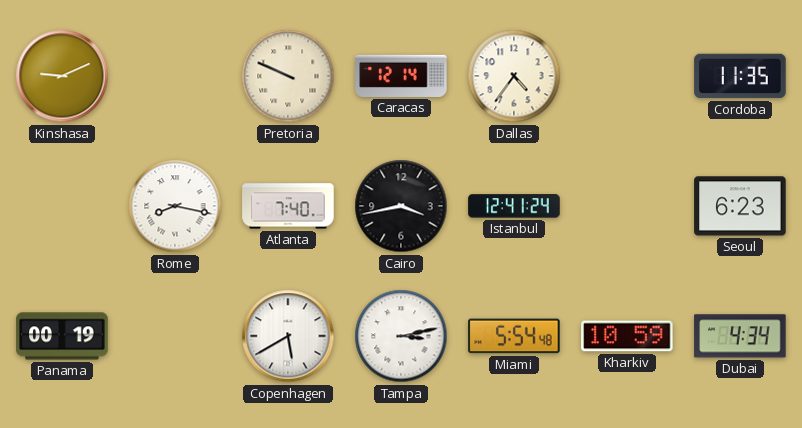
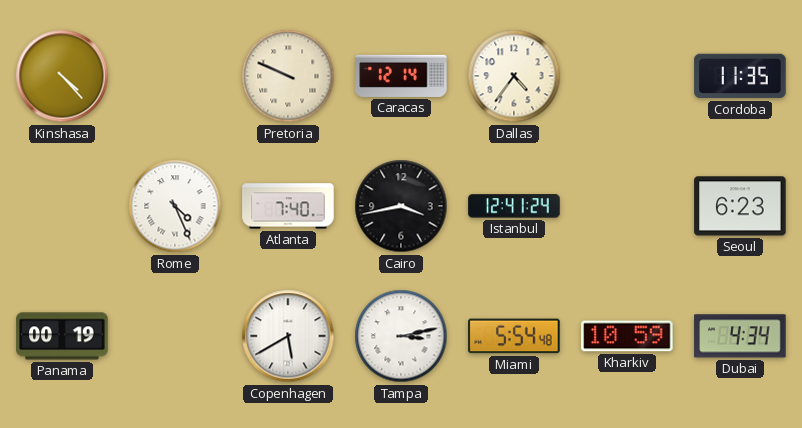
Kinshasa: 9:11 -> 4:23
Rome: 8:17 -> 4:26
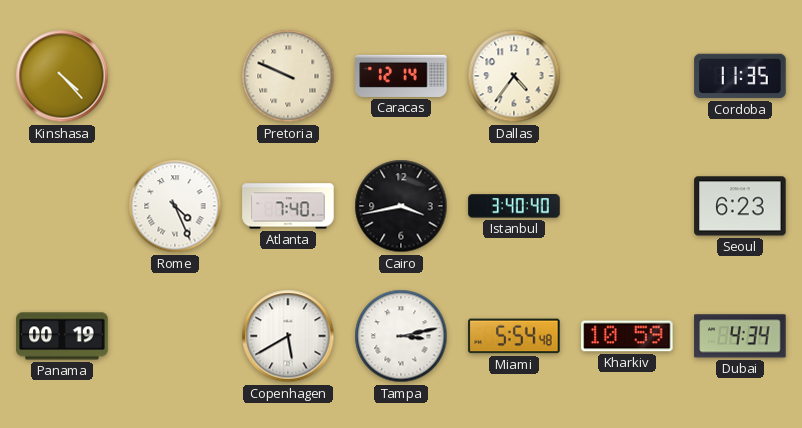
Istanbul: 12:41 -> 3:40
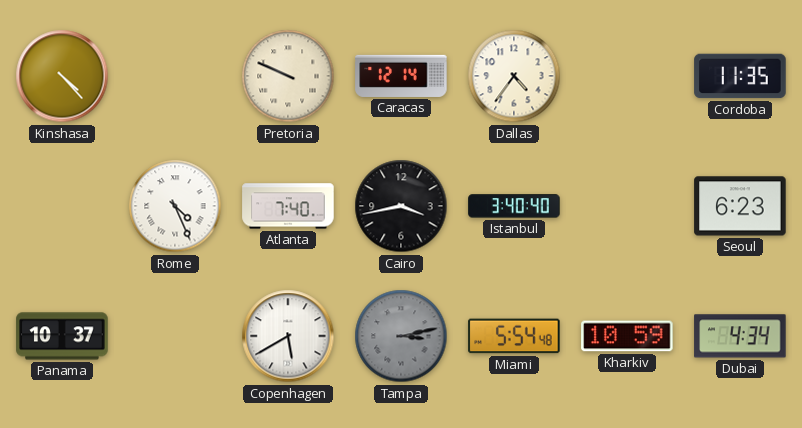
Panama: 00:19 -> 10:37
Tampa dial: white -> grey
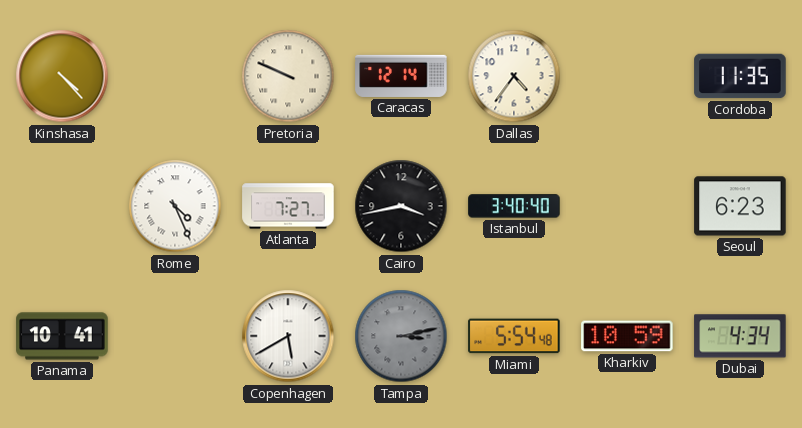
Atlanta: 7:40 -> 7:27
Panama: 10:37 -> 10:41
